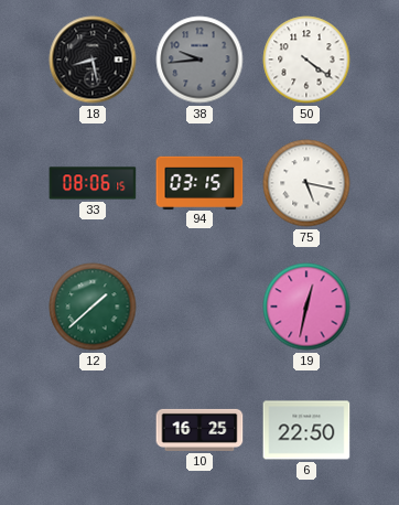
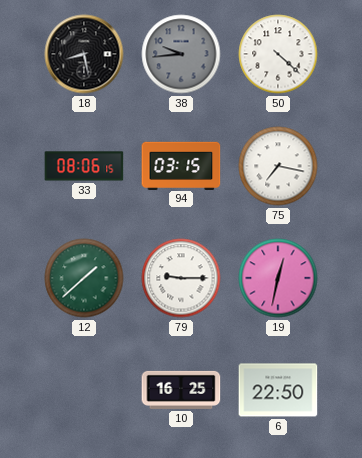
50: 4:21 -> 4:22
75: 5:17 -> 7:17
79: none -> 9:15
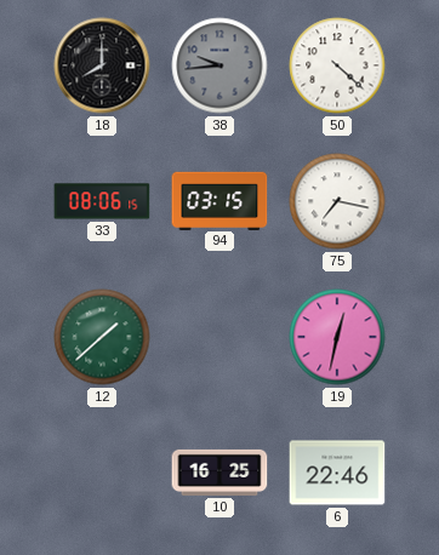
18: 8:28 -> 8:00
79: 9:15 -> none
6: 22:50 -> 22:46
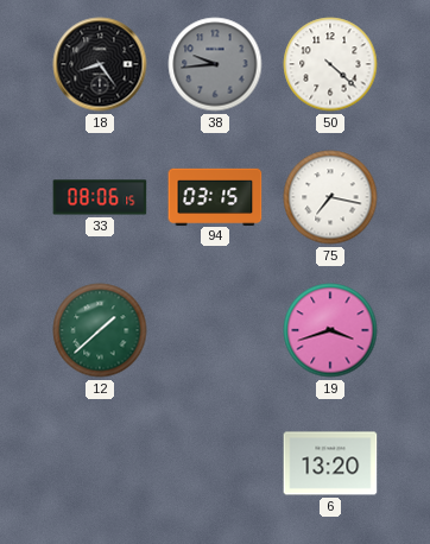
18: 8:00 -> 8:24
19: 12:32 -> 3:42
10: 16:25 -> none
6: 22:46 -> 13:20
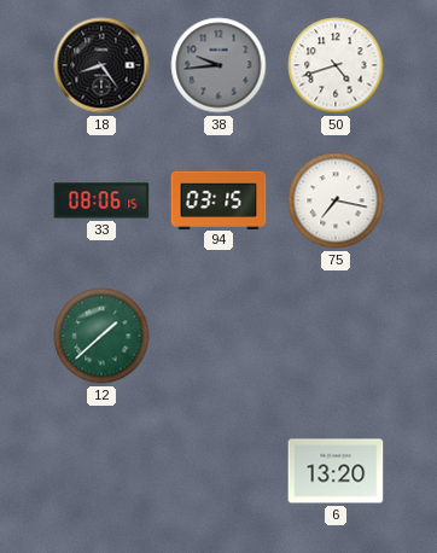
50: 4:22 -> 4:42
19: 3:42 -> none
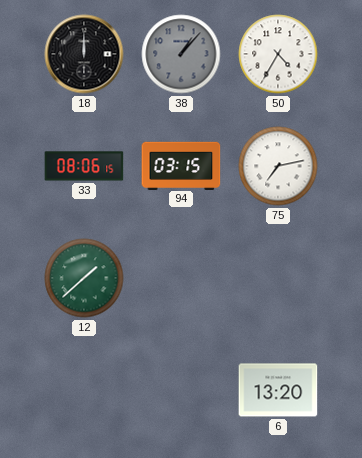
18: 8:24 -> 12:00
38: 9:44 -> 1:07
50: 4:42 -> 4:35
75: 7:17 -> 7:13
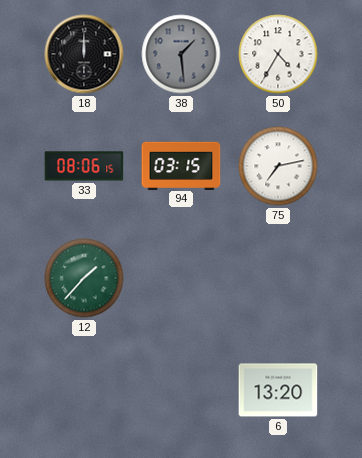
38: 1:07 -> 1:29
12: 1:38 -> 1:37
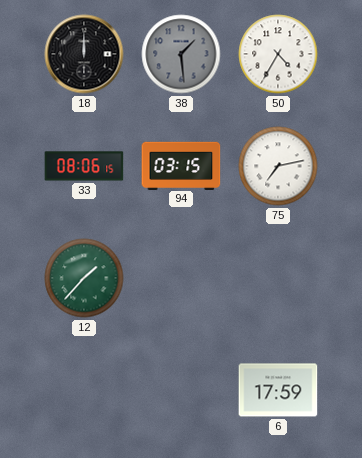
6: 13:20 -> 17:59
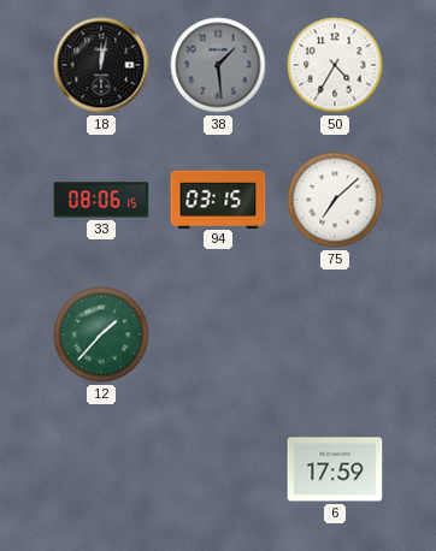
18: 12:00 -> 12:02
75: 7:13 -> 7:08
